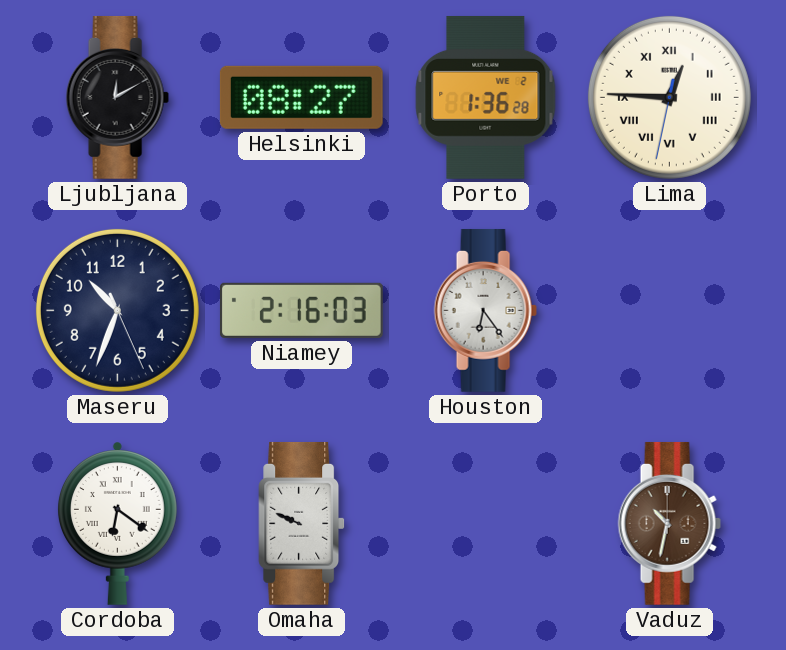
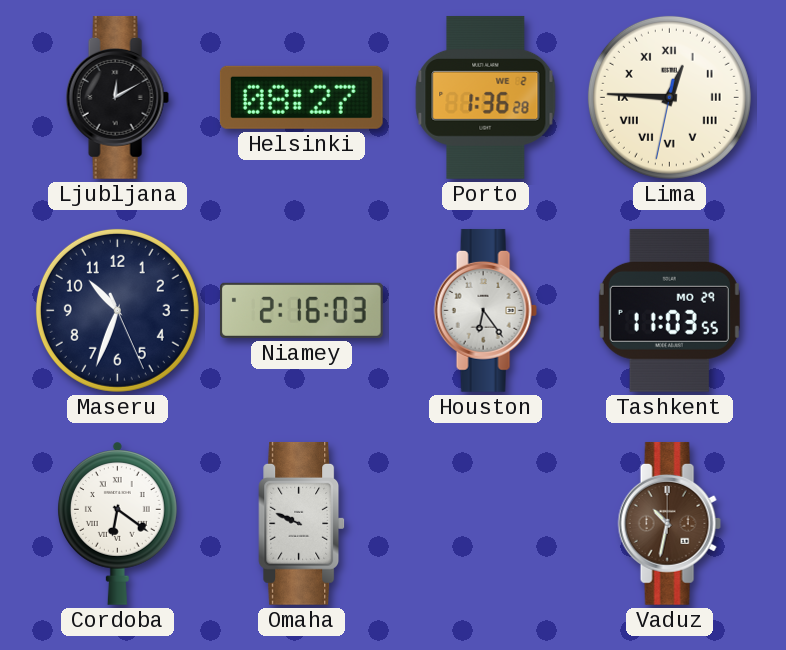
Tashkent: none -> 11:03
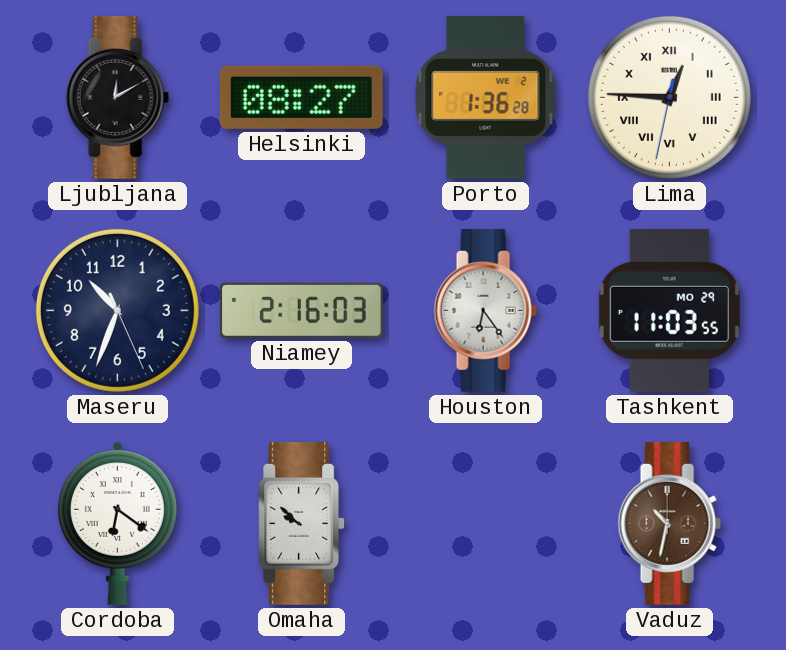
Omaha: 9:49 -> 9:52
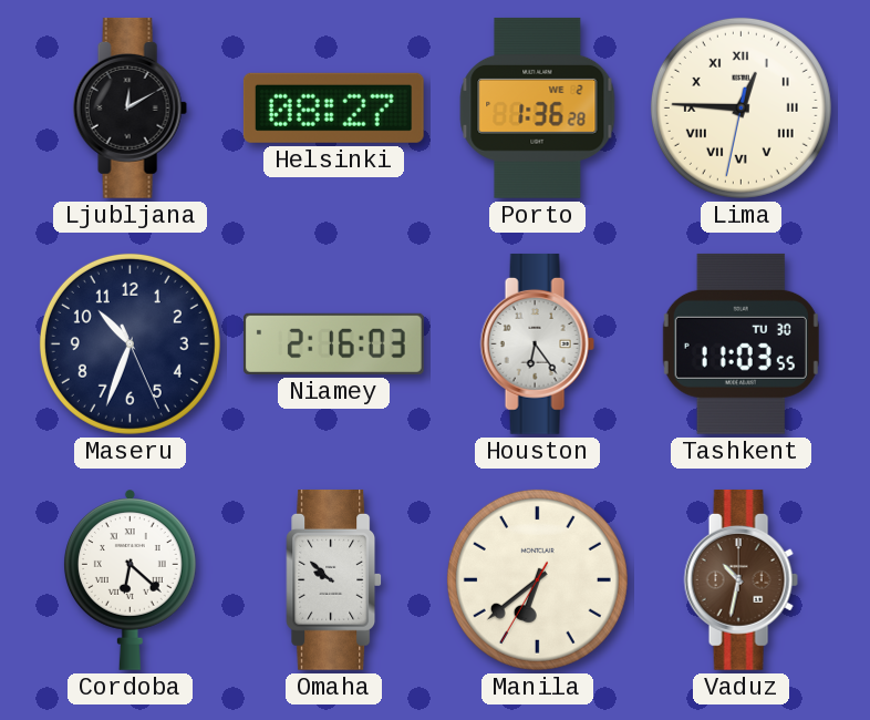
Tashkent date: MO 29 -> TU 30
Cordoba: 6:21 -> 6:22
Manila: none -> 6:38
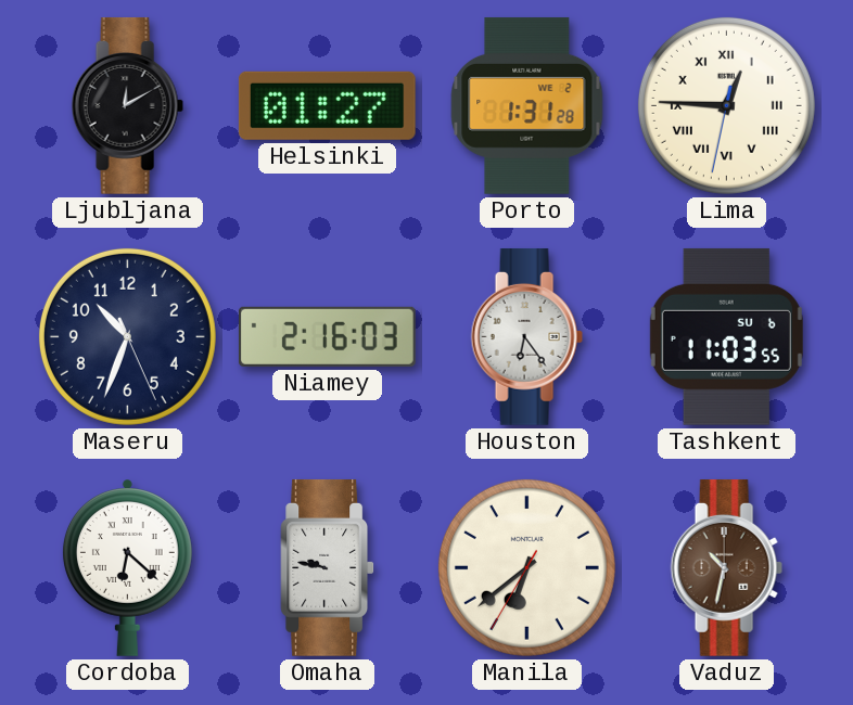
Helsinki: 08:27 -> 01:27
Porto: 1:36 -> 1:31
Tashkent date: TU 30 -> SU 6
Omaha: 9:52 -> 9:47
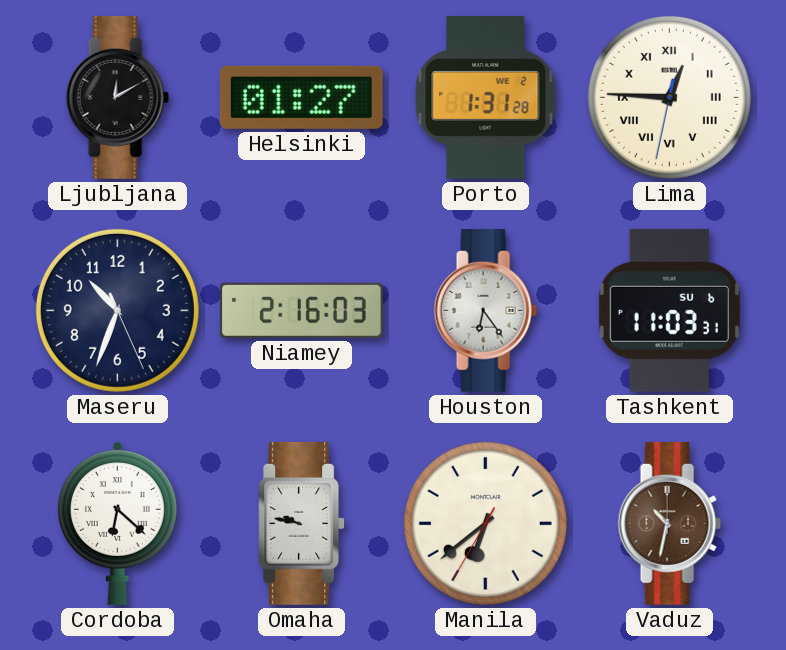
Tashkent: 11:03:55 -> 11:03:31
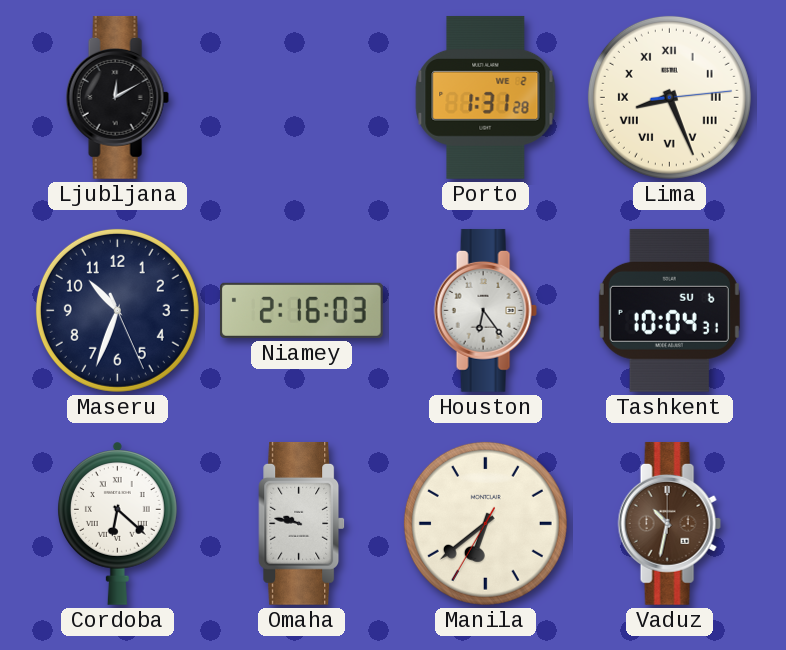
Helsinki: 01:27 -> none
Lima: 12:45 -> 8:26
Tashkent: 11:03 -> 10:04
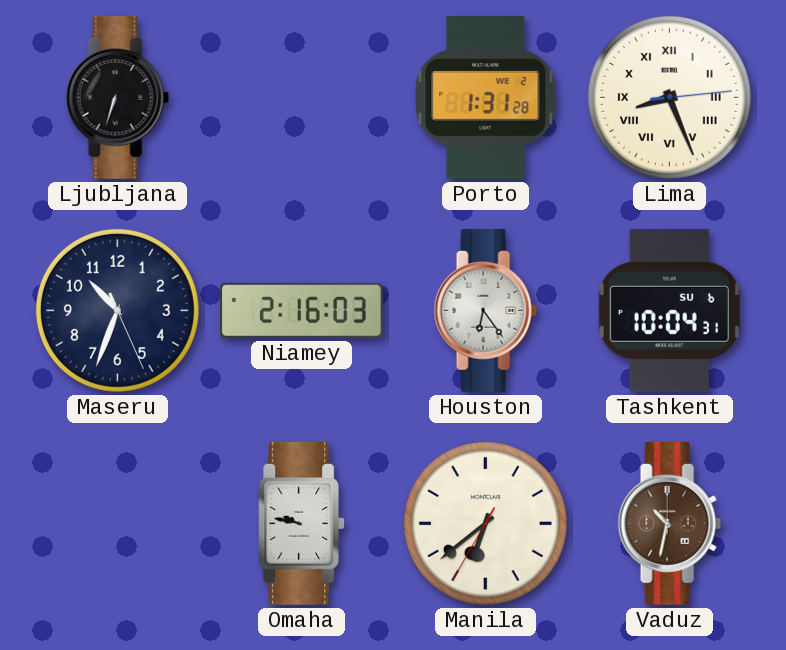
Ljubljana: 12:10 -> 6:33
Cordoba: 6:22 -> none
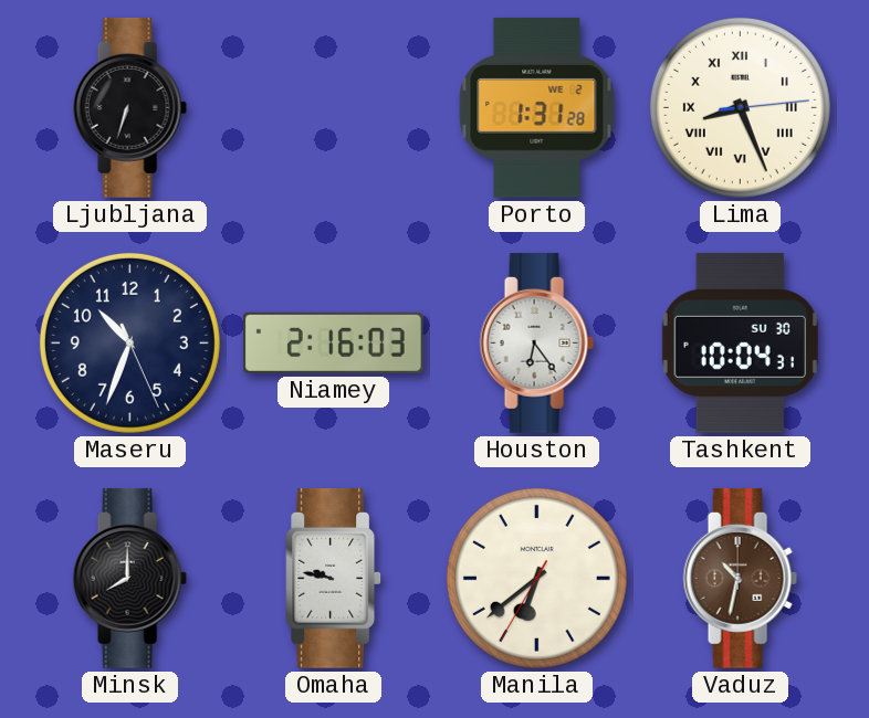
Tashkent date: SU 6 -> SU 30
Minsk: none -> 8:00
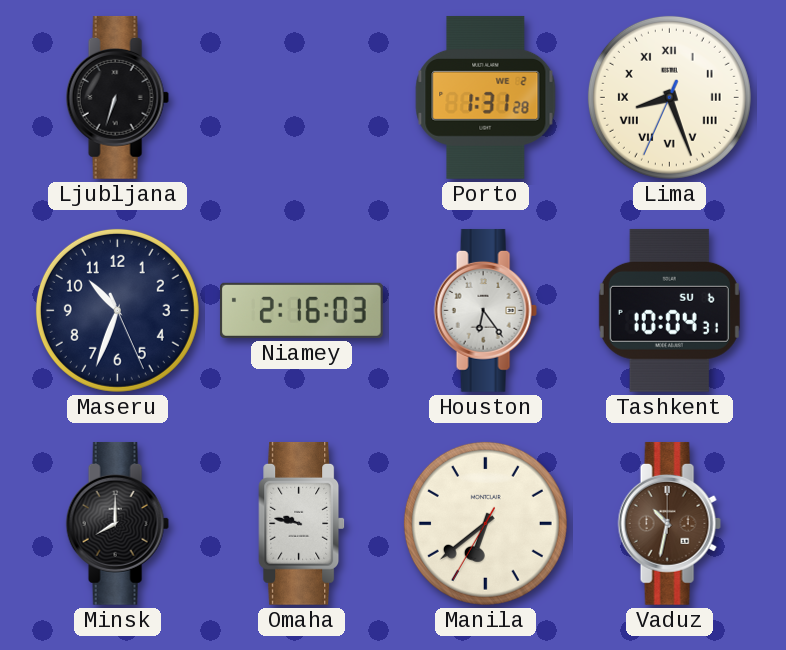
Lima: 8:26:14 -> 8:26:34
Tashkent date: SU 30 -> SU 6
